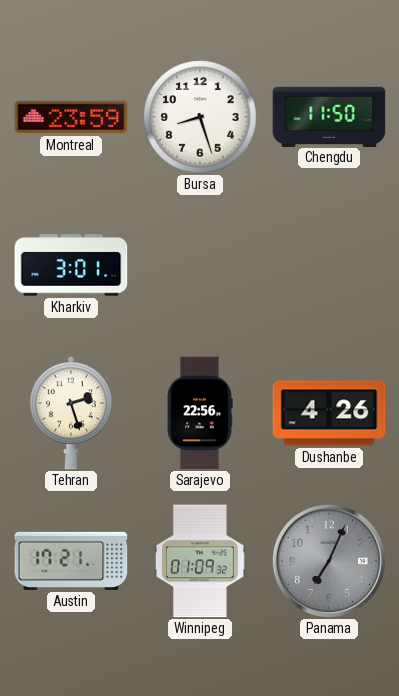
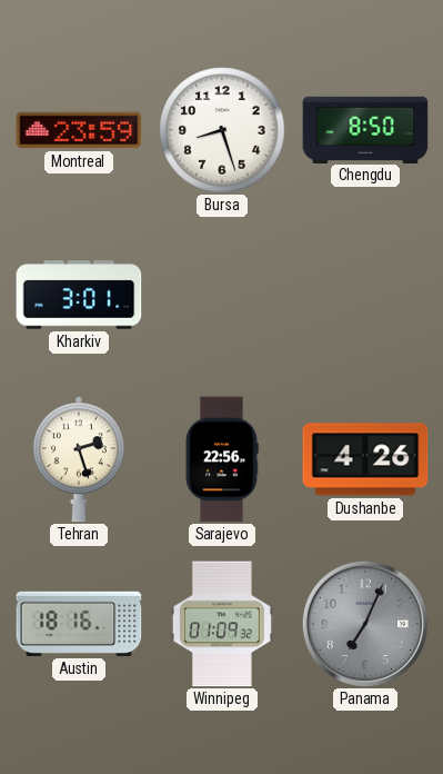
Chengdu: 11:50 -> 8:50
Austin: 17:21 -> 18:16
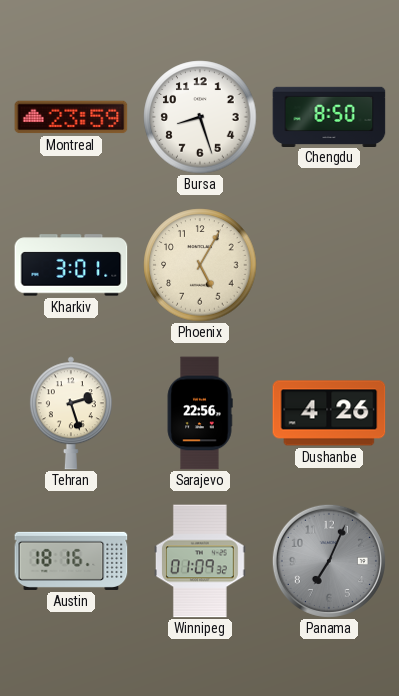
Phoenix: none -> 5:05
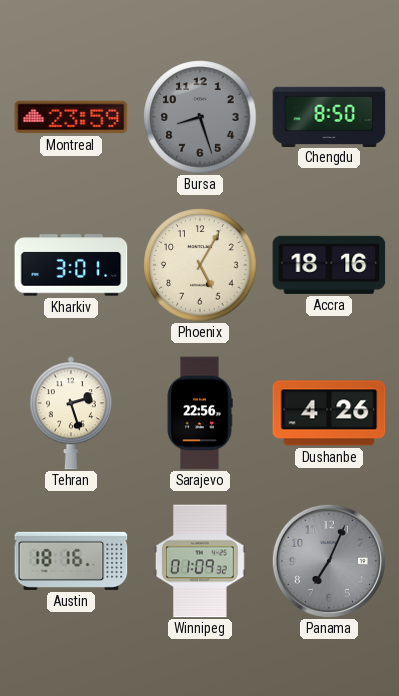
Bursa dial: white -> grey
Accra: none -> 18:16
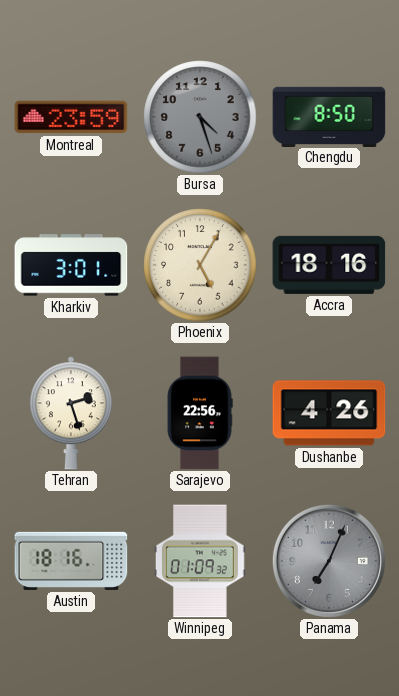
Bursa: 8:27 -> 4:27
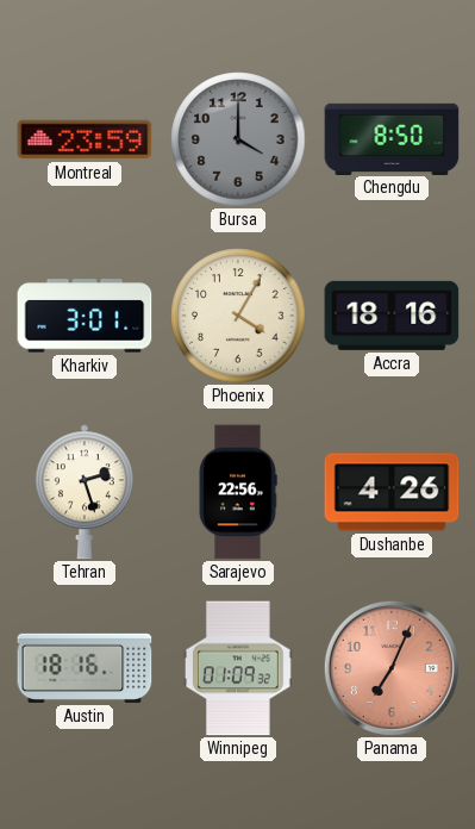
Bursa: 4:27 -> 4:00
Phoenix: 5:05 -> 4:05
Panama dial: grey -> salmon
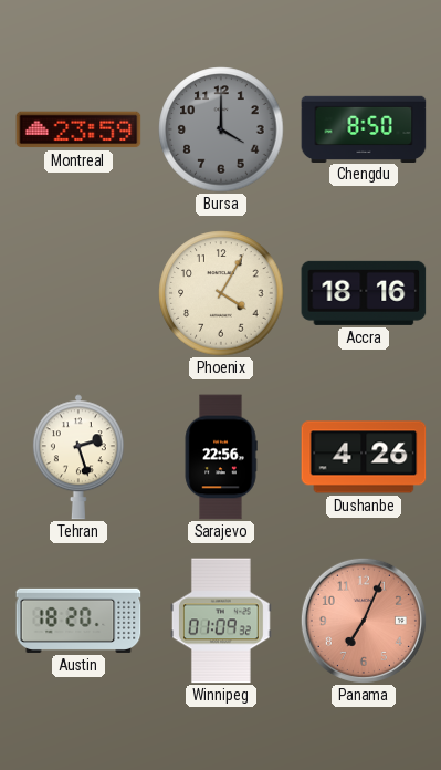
Kharkiv: 3:01 -> none
Austin: 18:16 -> 18:20
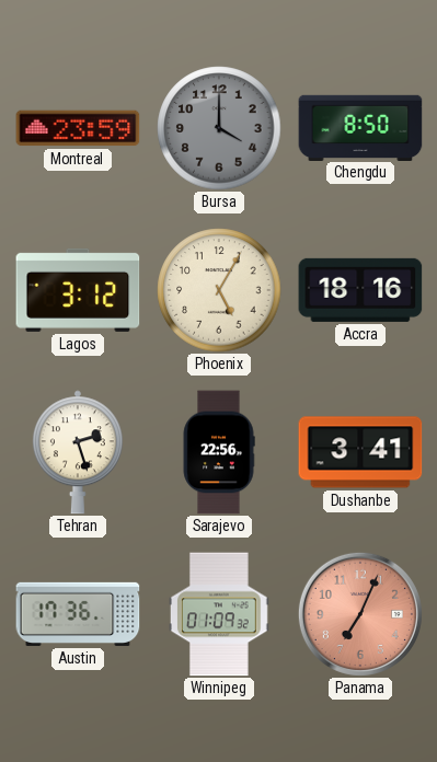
Lagos: none -> 3:12
Phoenix: 4:05 -> 5:05
Dushanbe: 4:26 -> 3:41
Austin: 18:20 -> 17:36
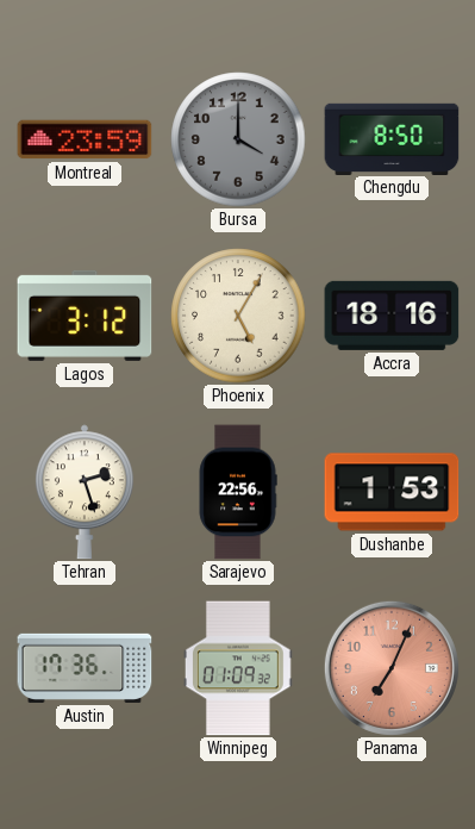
Dushanbe: 3:41 -> 1:53
